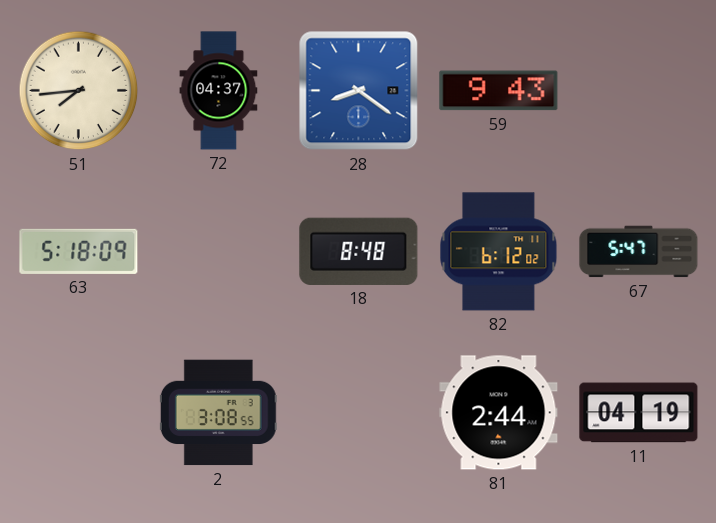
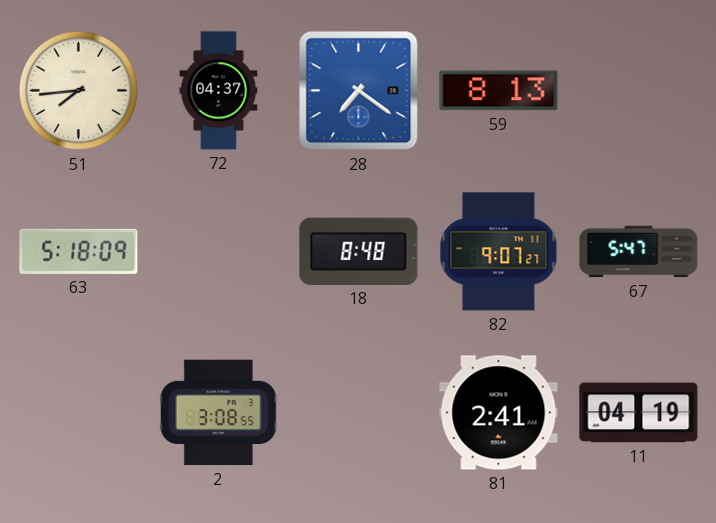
28: 8:21 -> 7:21
59: 9:43 -> 8:13
82: 6:12 -> 9:07
81: 2:44 -> 2:41
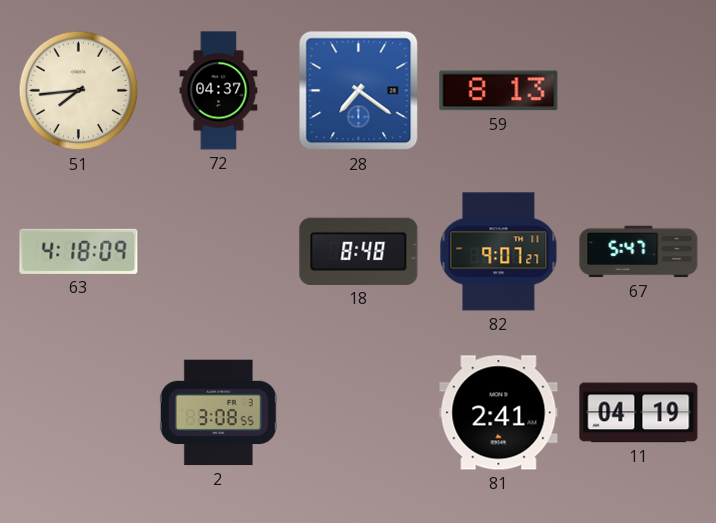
63: 5:18 -> 4:18
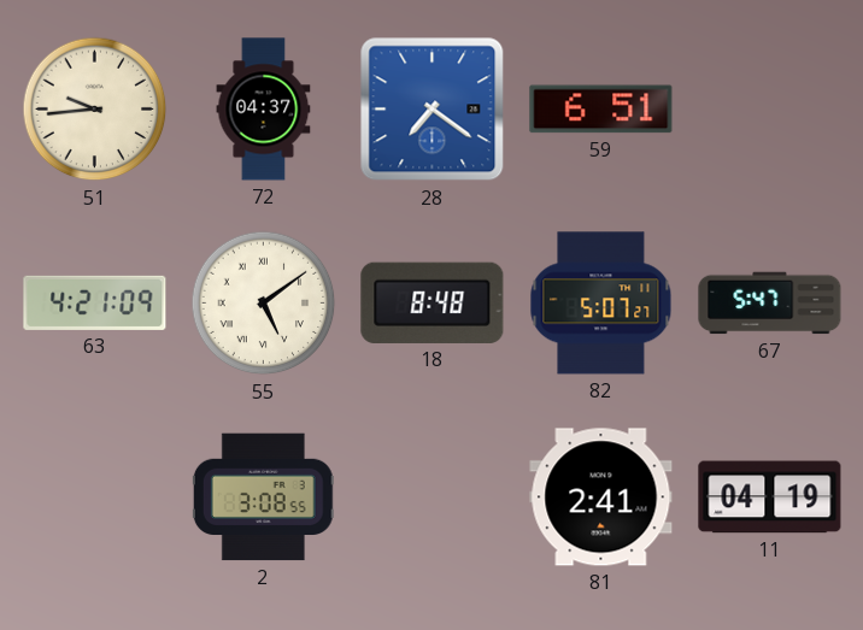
51: 7:44 -> 9:44
59: 8:13 -> 6:51
63: 4:18 -> 4:21
55: none -> 5:09
82: 9:07 -> 5:07
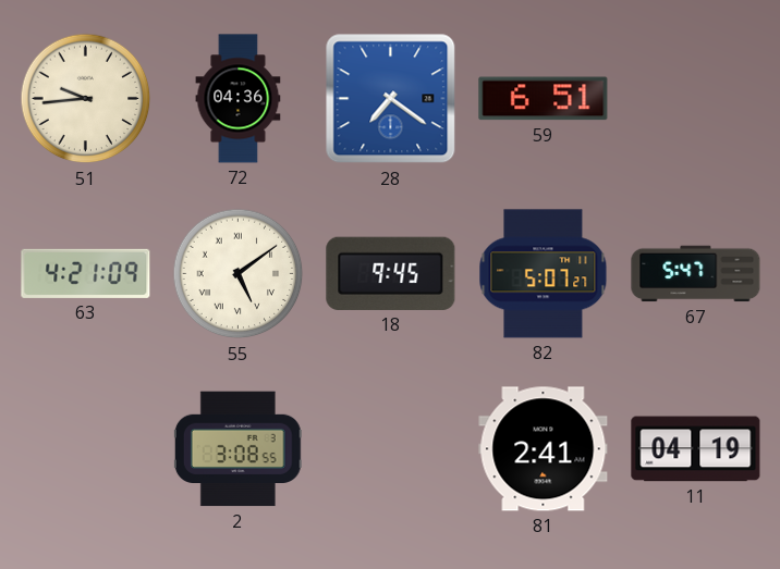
72: 04:37 -> 04:36
18: 8:48 -> 9:45
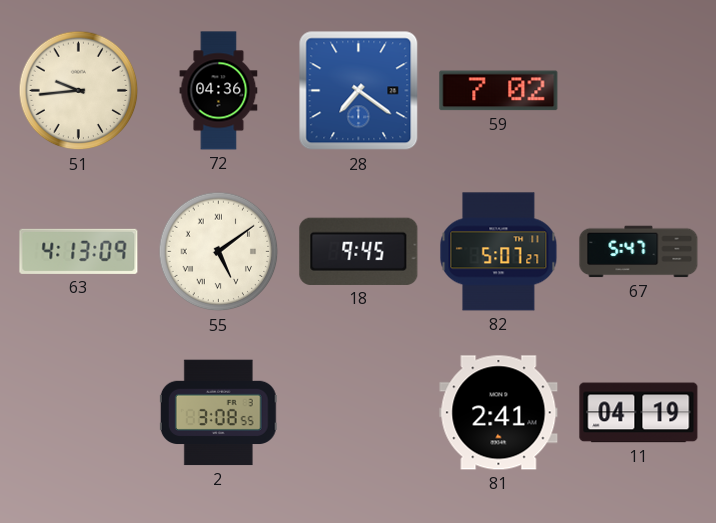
59: 6:51 -> 7:02
63: 4:21 -> 4:13
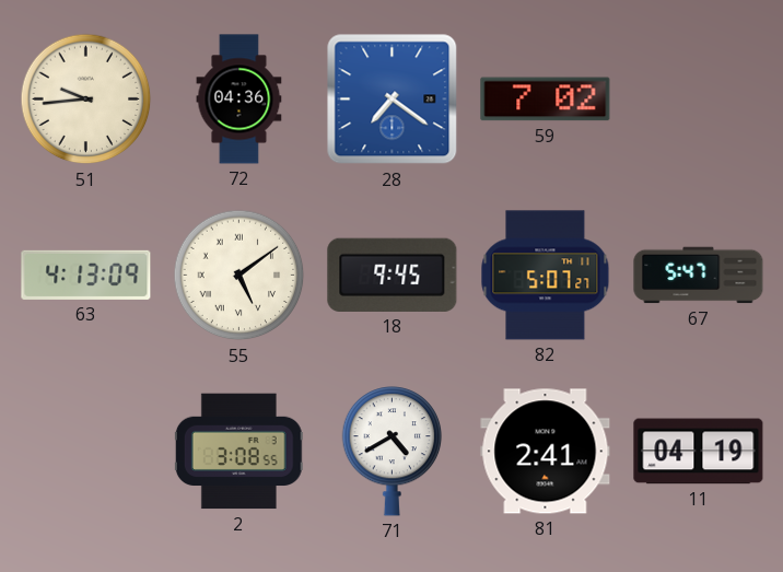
71: none -> 4:40
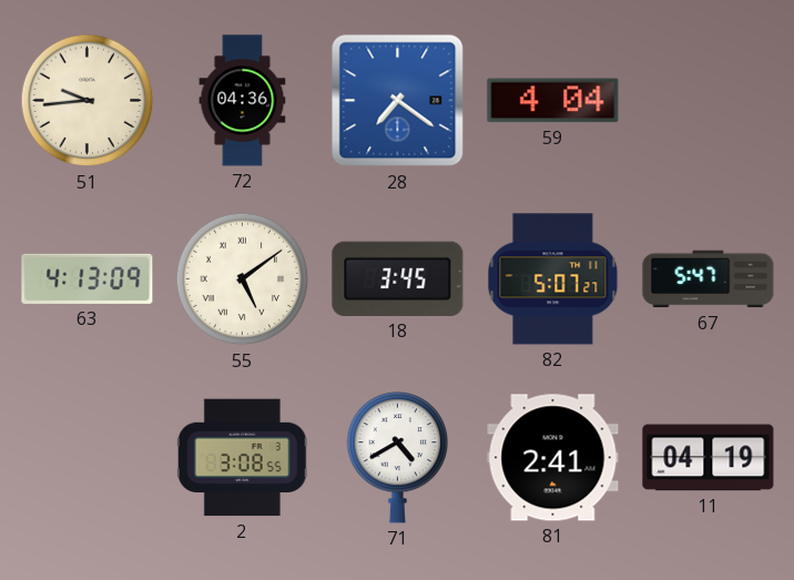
59: 7:02 -> 4:04
18: 9:45 -> 3:45
